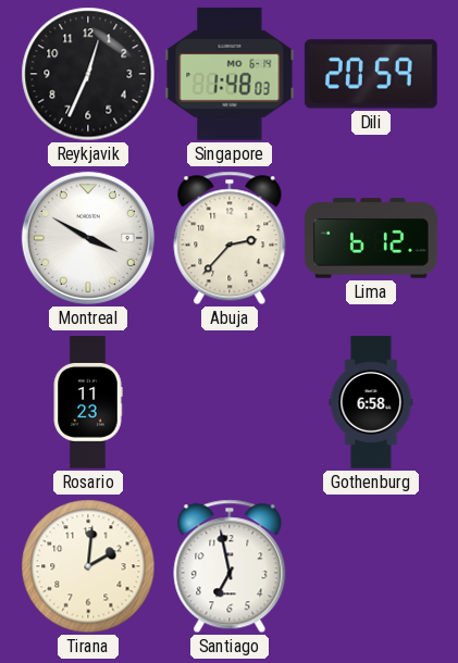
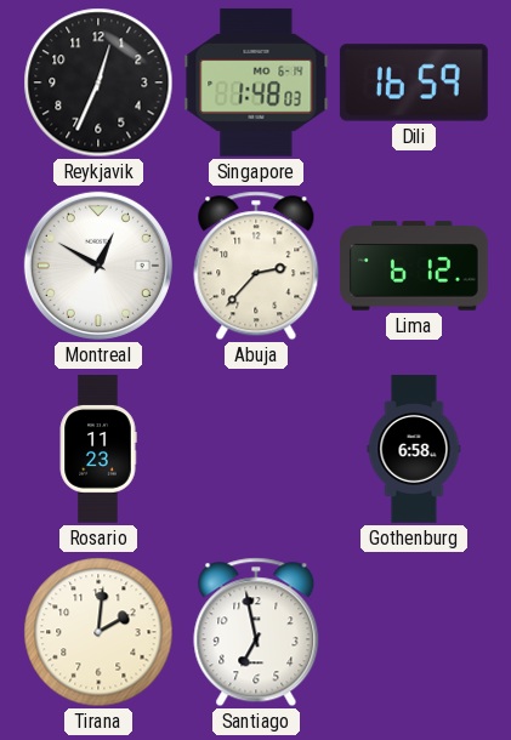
Dili: 20:59 -> 16:59
Montreal: 3:50 -> 12:50
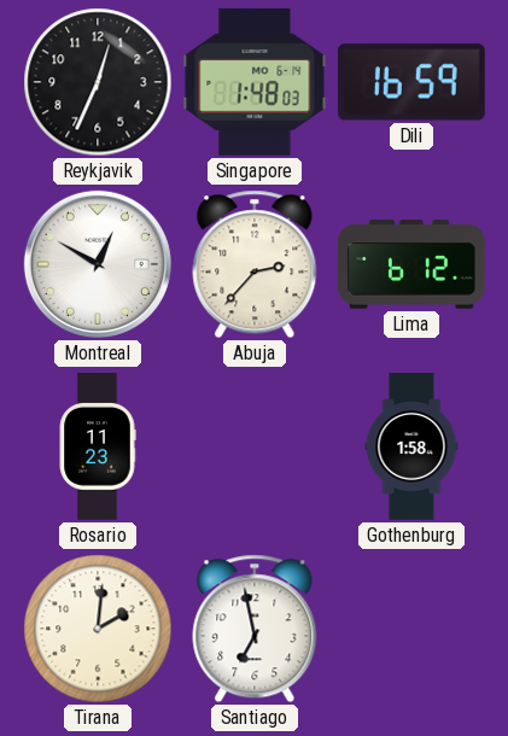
Gothenburg: 6:58 -> 1:58
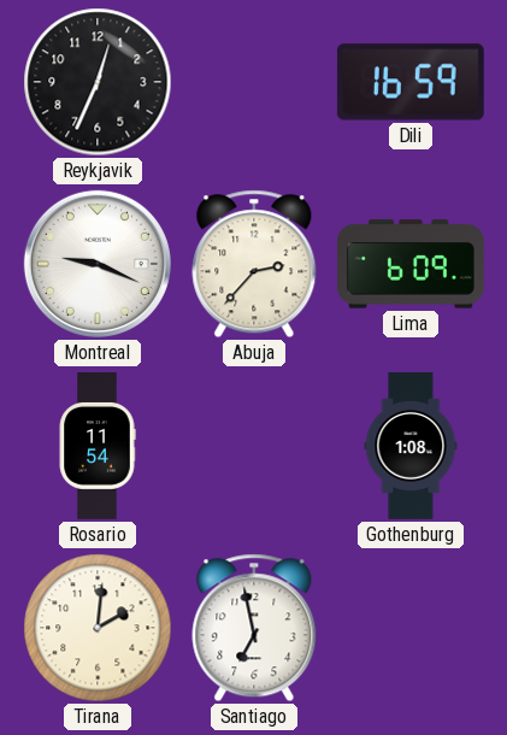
Singapore: 1:48 -> none
Montreal: 12:50 -> 9:19
Lima: 6:12 -> 6:09
Rosario: 11:23 -> 11:54
Gothenburg: 1:58 -> 1:08
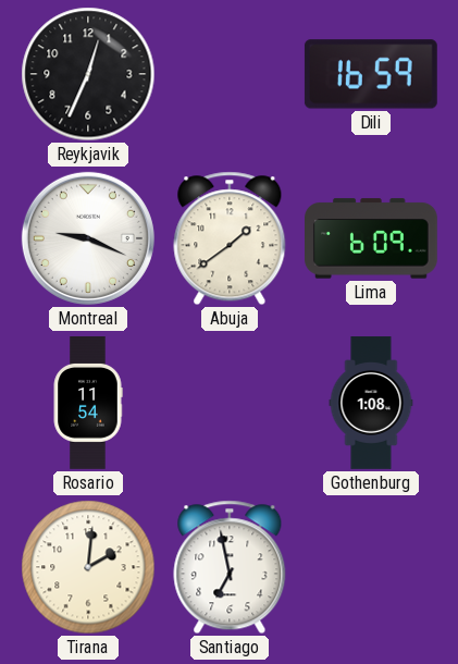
Abuja: 2:37 -> 1:39
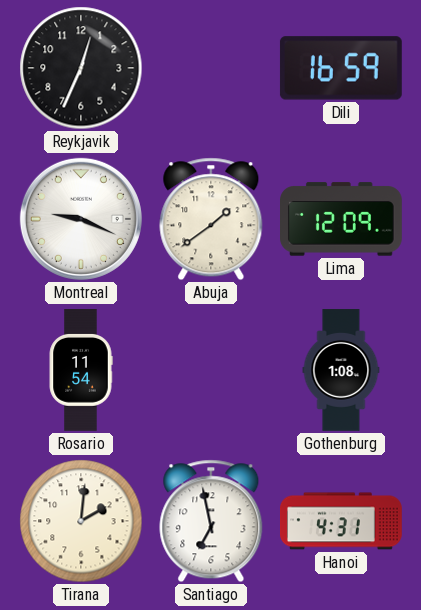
Lima: 6:09 -> 12:09
Hanoi: none -> 4:31
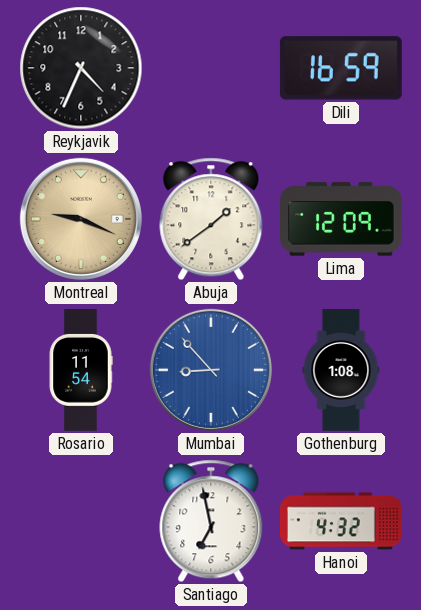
Reykjavik: 12:34 -> 4:34
Montreal dial: white -> champagne
Mumbai: none -> 8:53
Tirana: 2:01 -> none
Hanoi: 4:31 -> 4:32
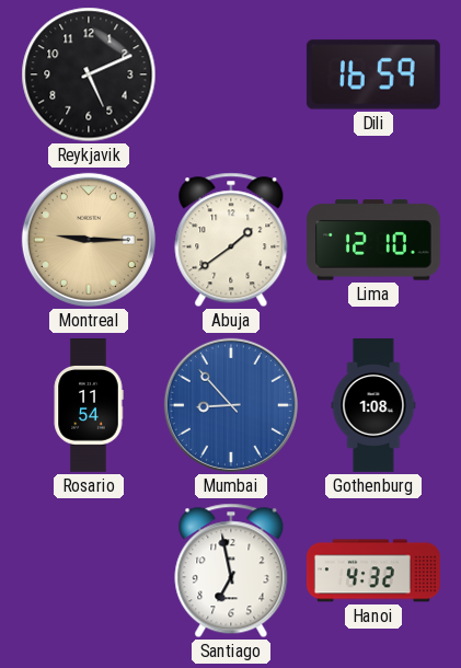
Reykjavik: 4:34 -> 5:11
Montreal: 9:19 -> 9:15
Lima: 12:09 -> 12:10
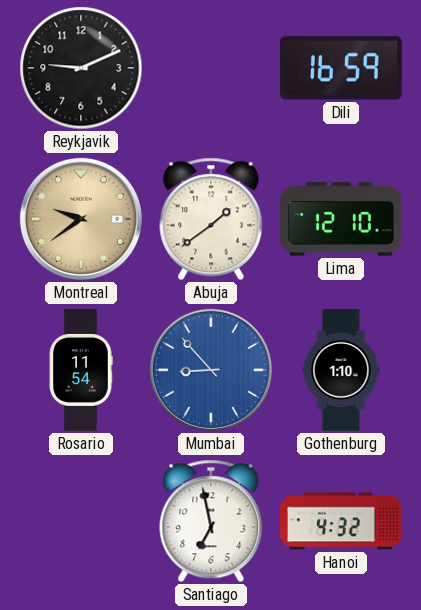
Reykjavik: 5:11 -> 9:11
Montreal: 9:15 -> 9:39
Gothenburg: 1:08 -> 1:10
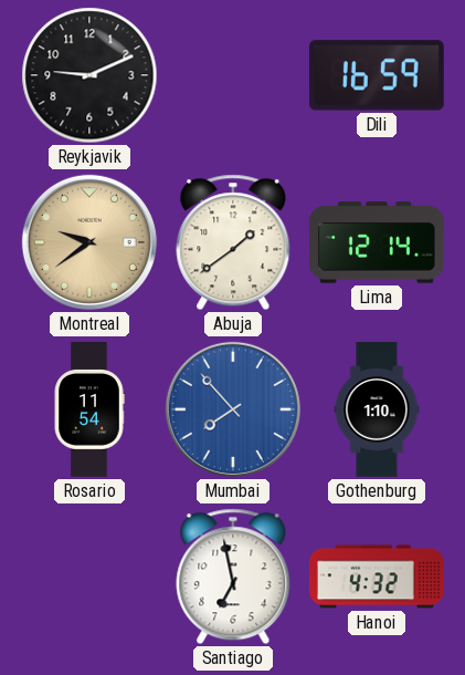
Lima: 12:10 -> 12:14
Mumbai: 8:53 -> 7:53
